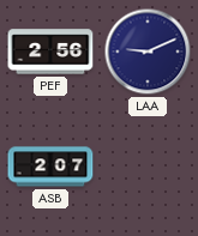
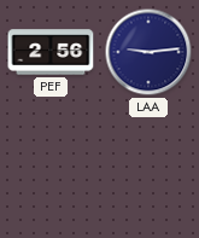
LAA: 9:11 -> 9:14
ASB: 2:07 -> none
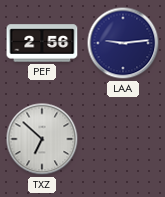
TXZ: none -> 6:52
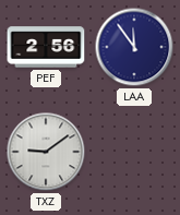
LAA: 9:14 -> 11:54
TXZ: 6:52 -> 9:09
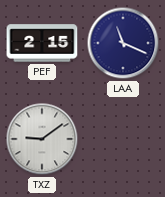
PEF: 2:56 -> 2:15
LAA: 11:54 -> 11:19
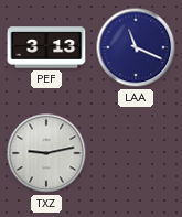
PEF: 2:15 -> 3:13
TXZ: 9:09 -> 9:13
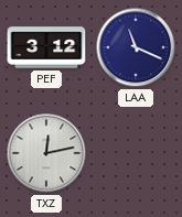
PEF: 3:13 -> 3:12
TXZ: 9:13 -> 12:13
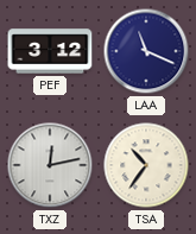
TSA: none -> 10:36
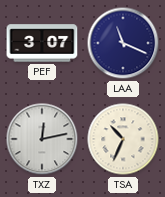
PEF: 3:12 -> 3:07
TSA: 10:36 -> 10:34
